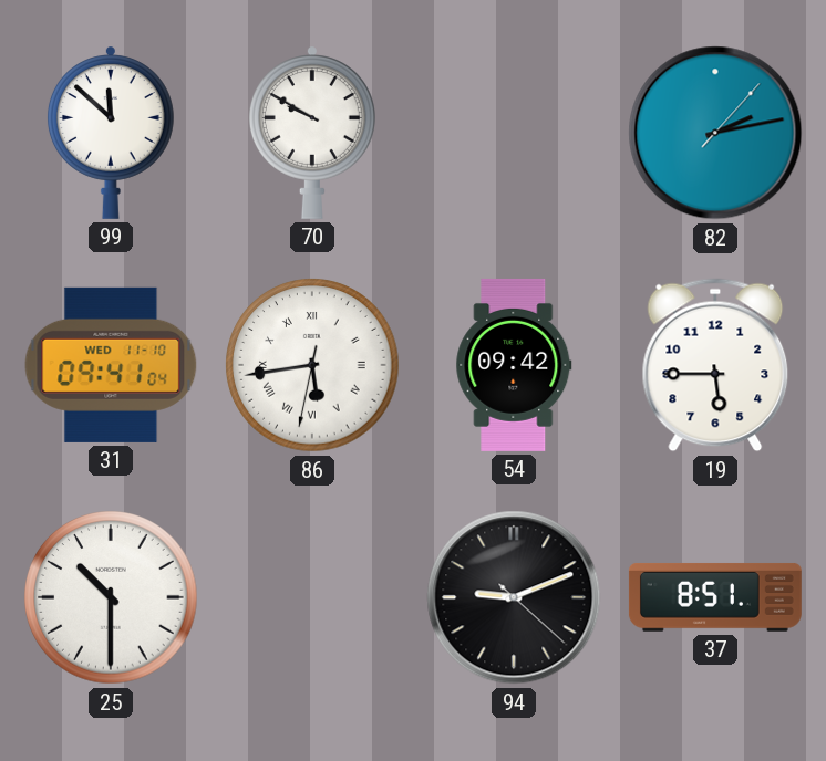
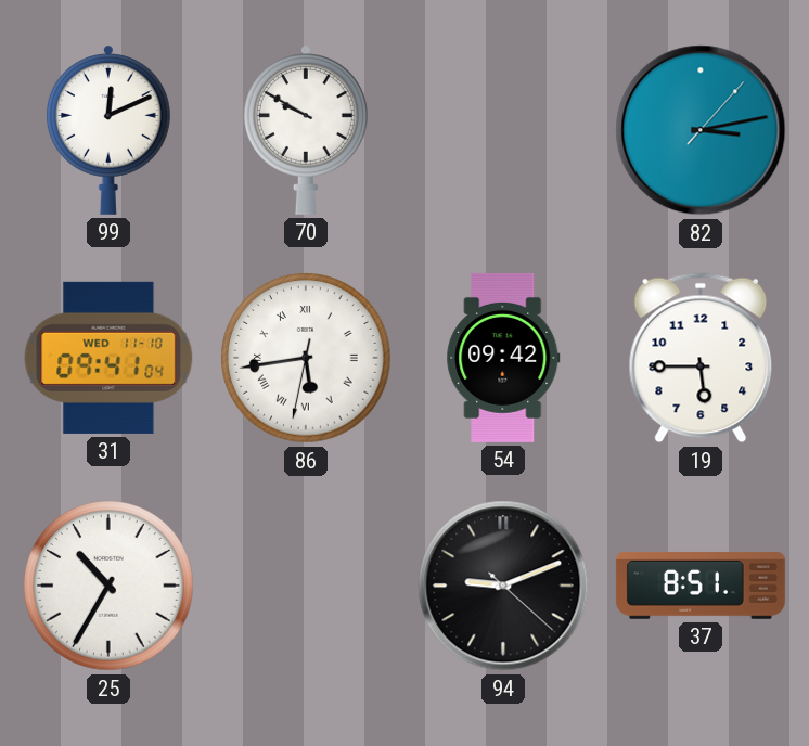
99: 11:52 -> 12:11
82: 2:13 -> 3:13
25: 10:30 -> 10:35
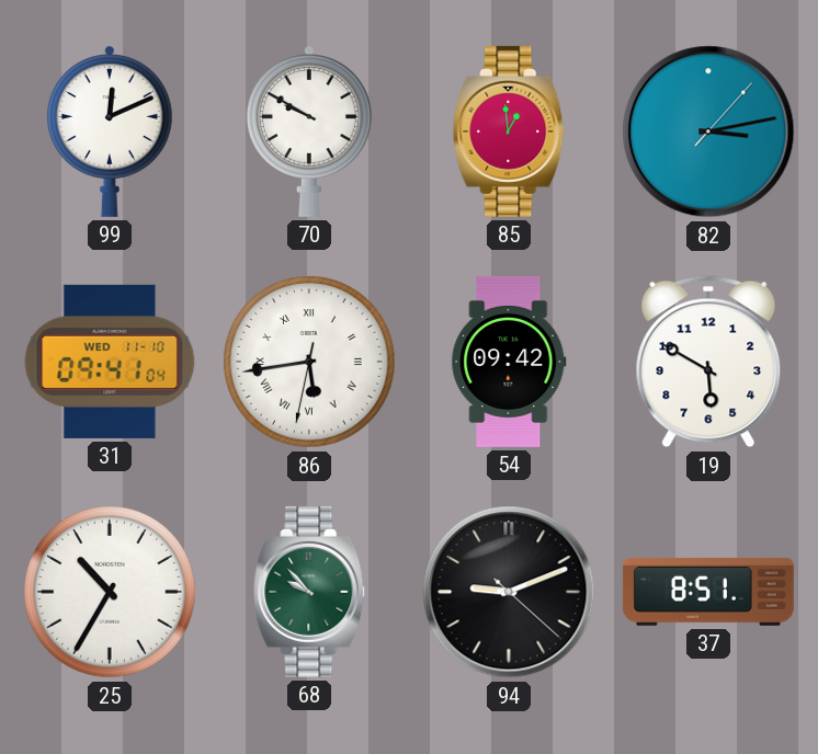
85: none -> 12:59
19: 5:45 -> 5:50
68: none -> 9:53
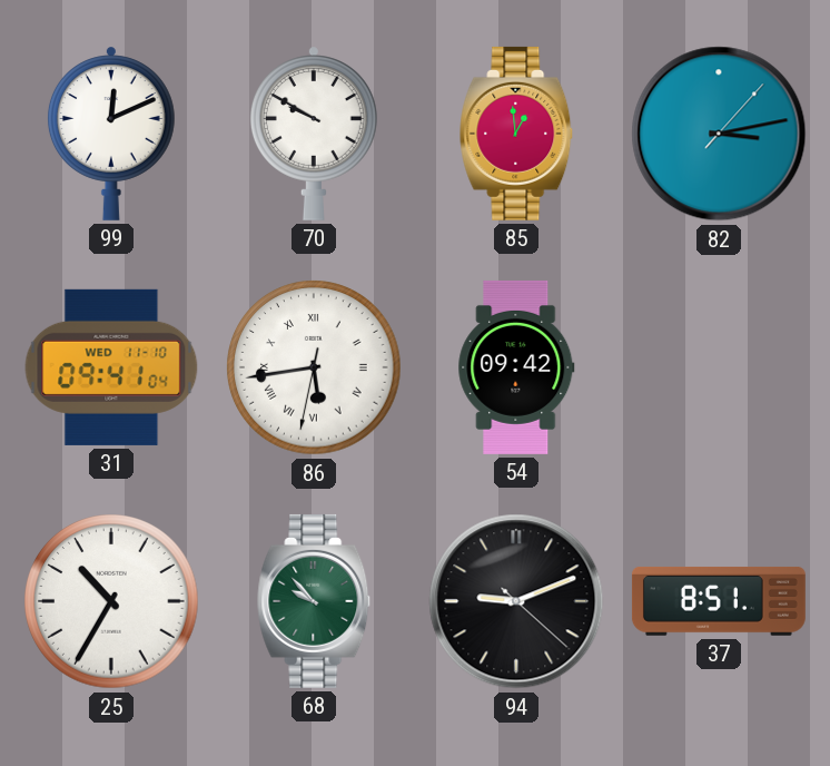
19: 5:50 -> none
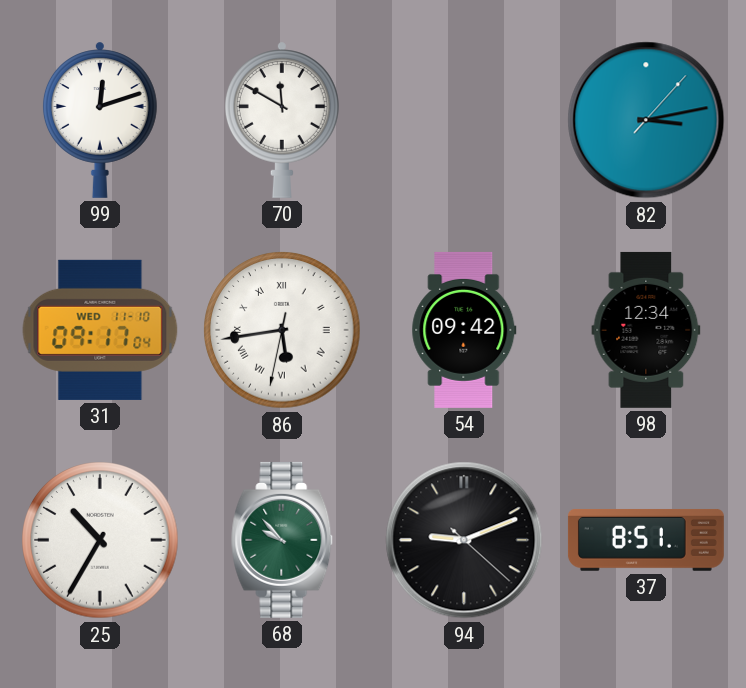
99: 12:11 -> 12:12
70: 9:50 -> 11:50
85: 12:59 -> none
31: 09:41 -> 09:17
98: none -> 12:34
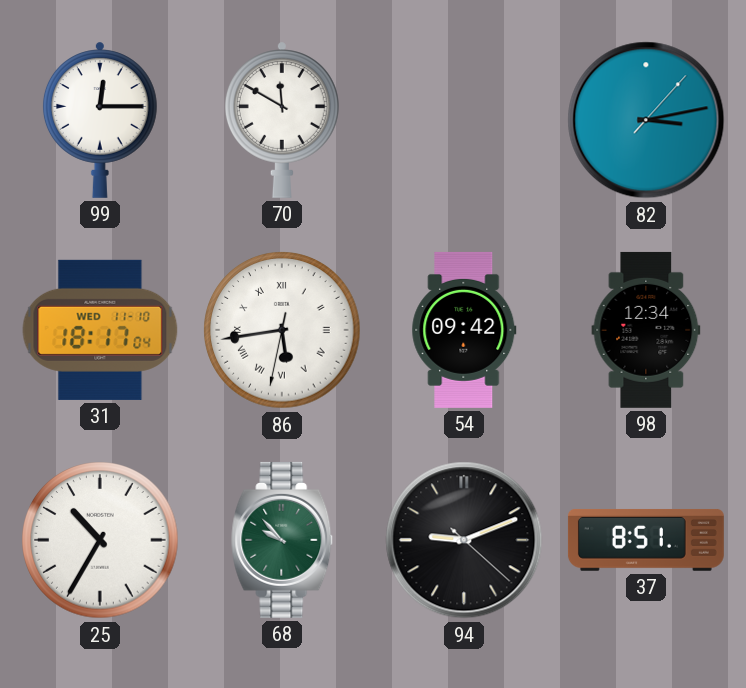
99: 12:12 -> 12:15
31: 09:17 -> 18:17
